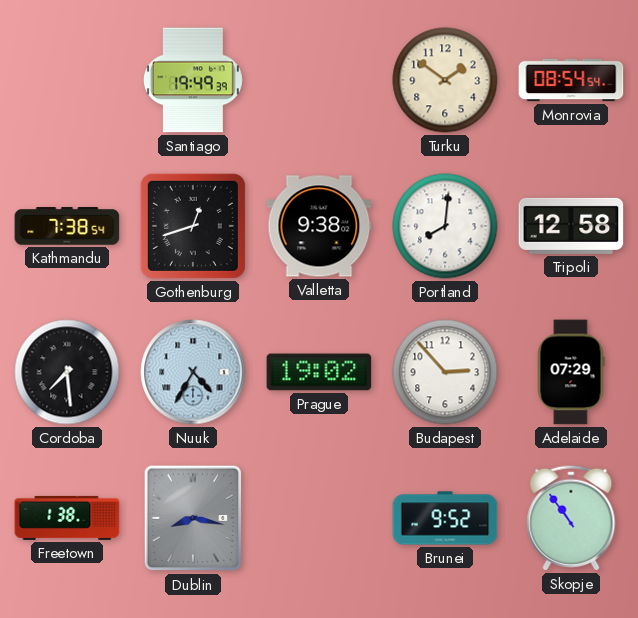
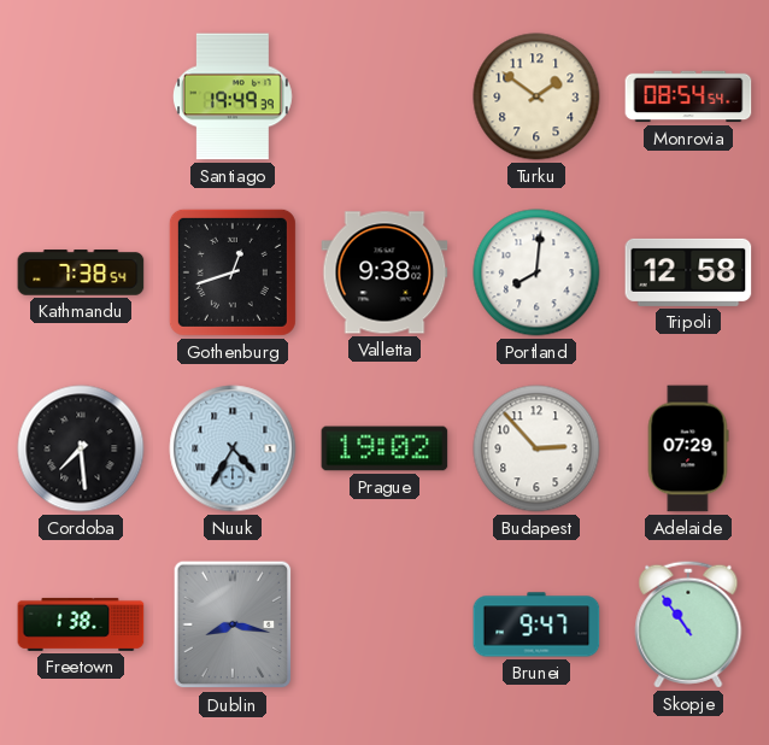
Brunei: 9:52 -> 9:47
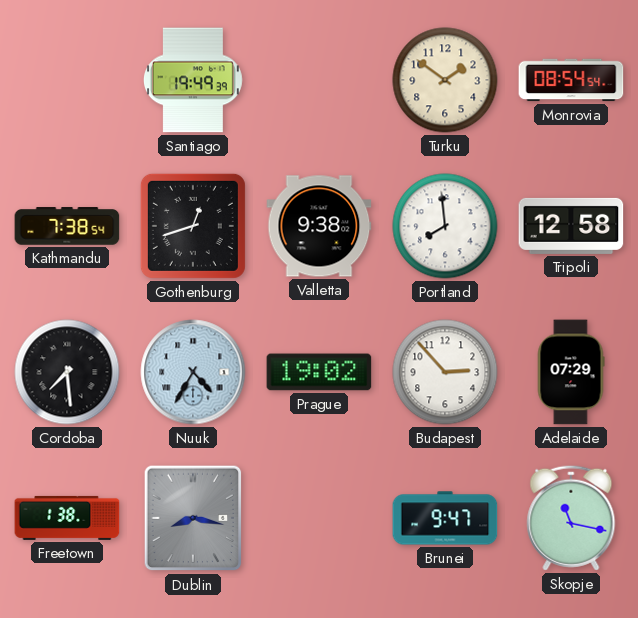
Portland: 8:01 -> 7:59
Skopje: 10:54 -> 11:17
